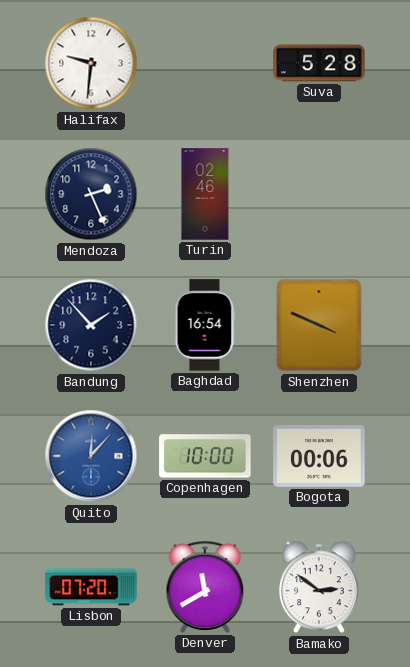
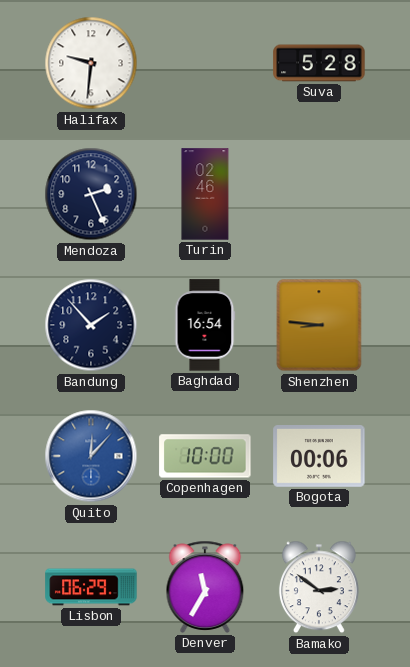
Shenzhen: 3:49 -> 8:46
Lisbon: 07:20 -> 06:29
Denver: 11:40 -> 11:35
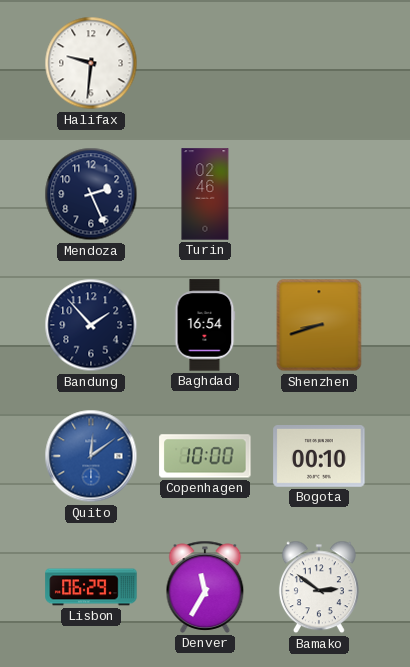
Suva: 5:28 -> none
Shenzhen: 8:46 -> 8:42
Quito: 12:07 -> 12:09
Bogota: 00:06 -> 00:10
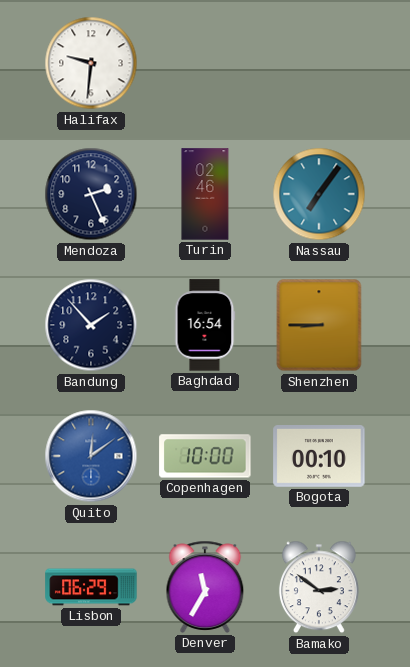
Nassau: none -> 7:06
Shenzhen: 8:42 -> 8:45
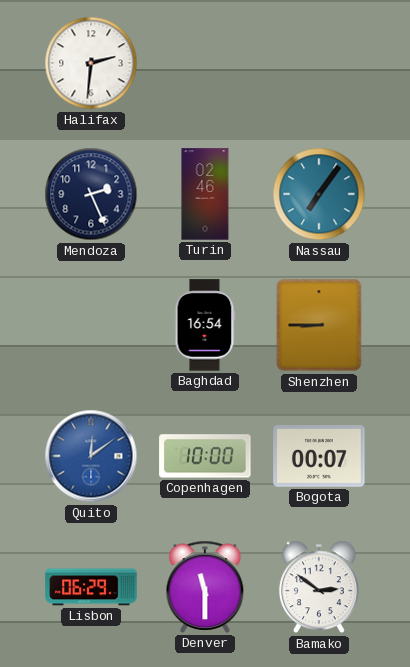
Halifax: 9:31 -> 2:31
Bandung: 1:53 -> none
Bogota: 00:10 -> 00:07
Denver: 11:35 -> 11:30
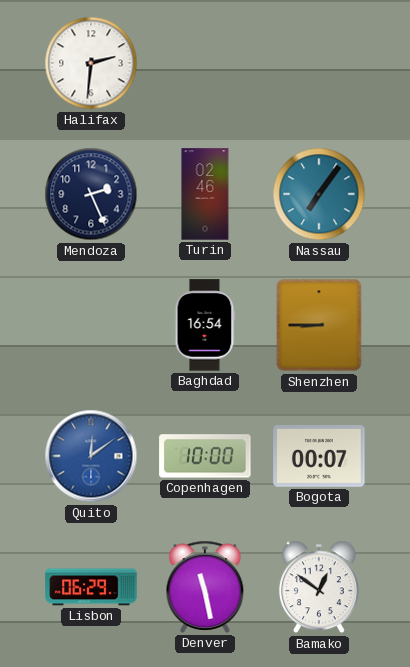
Denver: 11:30 -> 11:28
Bamako: 2:51 -> 12:51
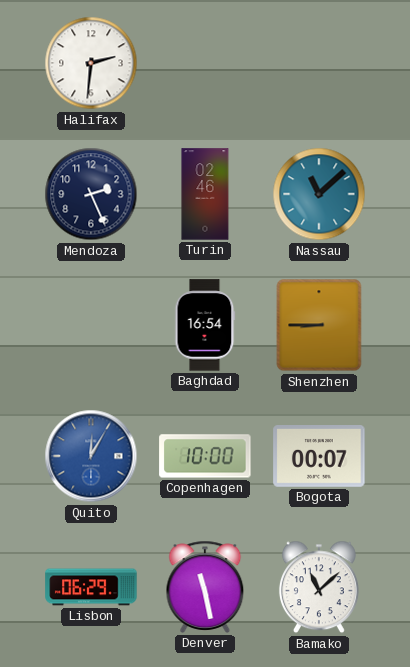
Nassau: 7:06 -> 11:08
Quito: 12:09 -> 12:05
Bamako: 12:51 -> 11:08
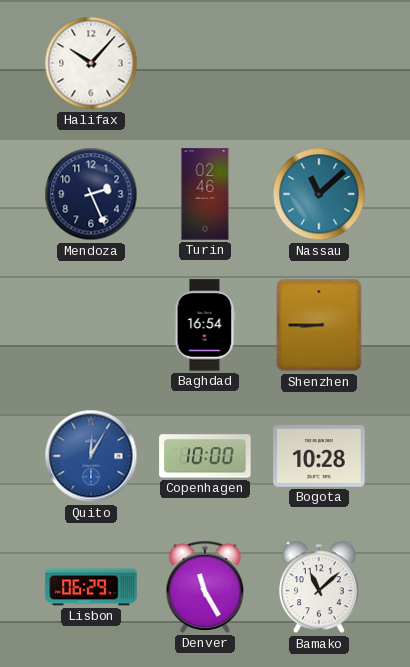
Halifax: 2:31 -> 10:07
Bogota: 00:07 -> 10:28
Denver: 11:28 -> 11:25
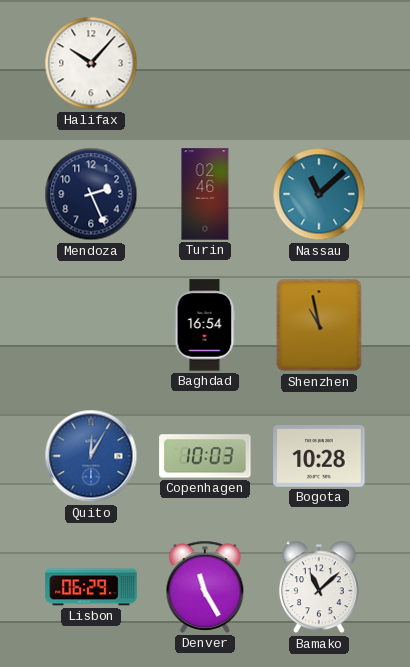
Shenzhen: 8:45 -> 10:58
Copenhagen: 10:00 -> 10:03
